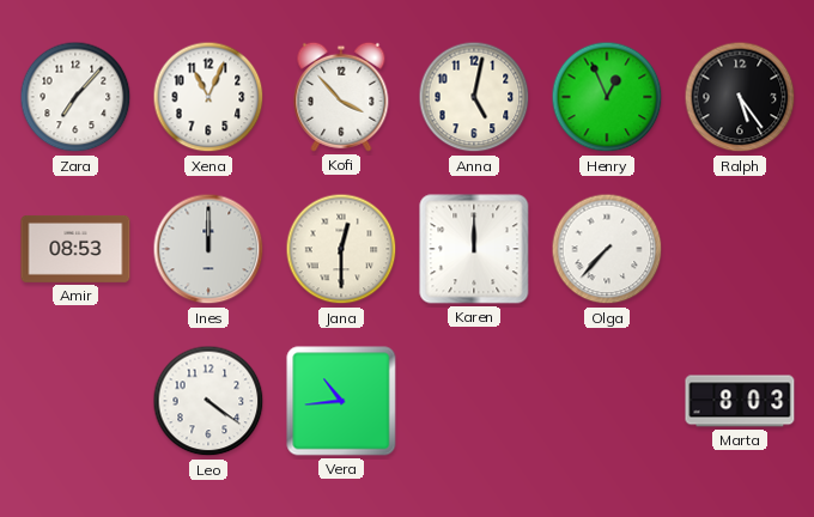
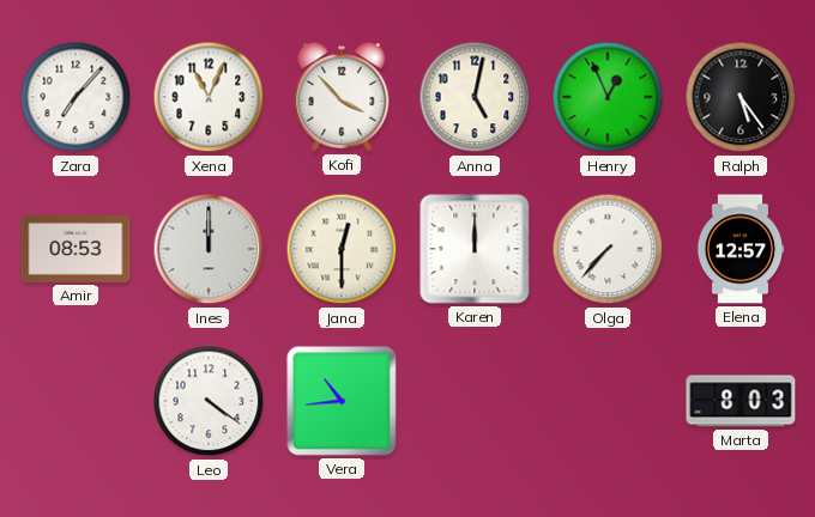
Elena: none -> 12:57
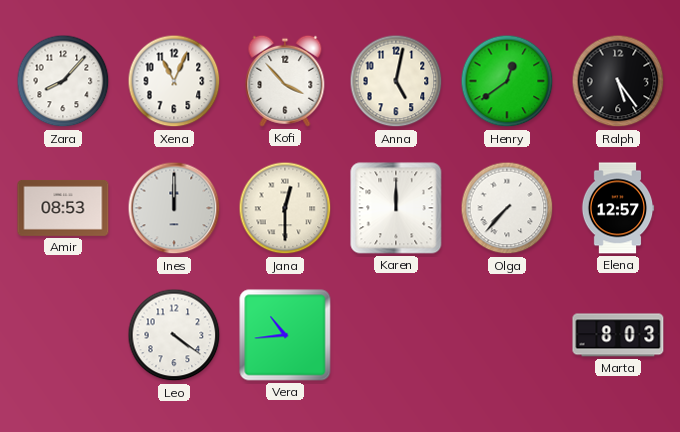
Zara: 7:07 -> 8:07
Henry: 12:56 -> 12:39
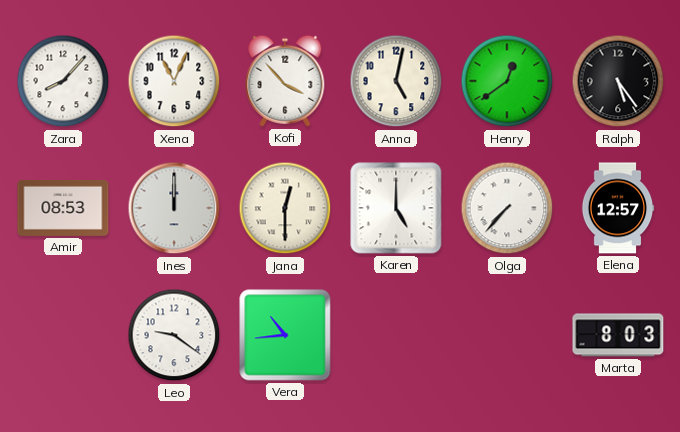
Karen: 12:00 -> 5:00
Leo: 4:21 -> 9:21
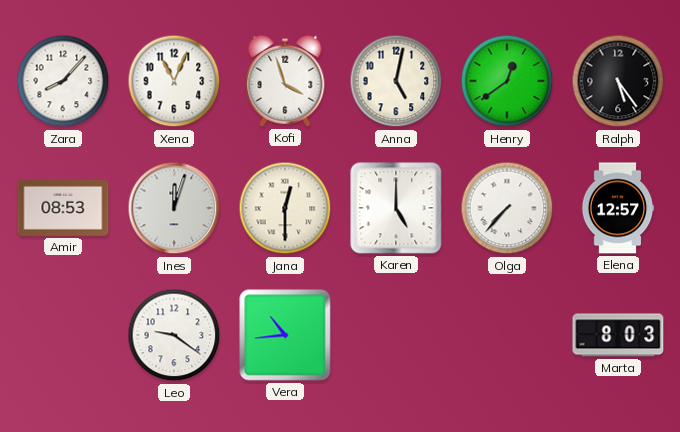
Kofi: 3:53 -> 3:57
Ines: 12:00 -> 12:03
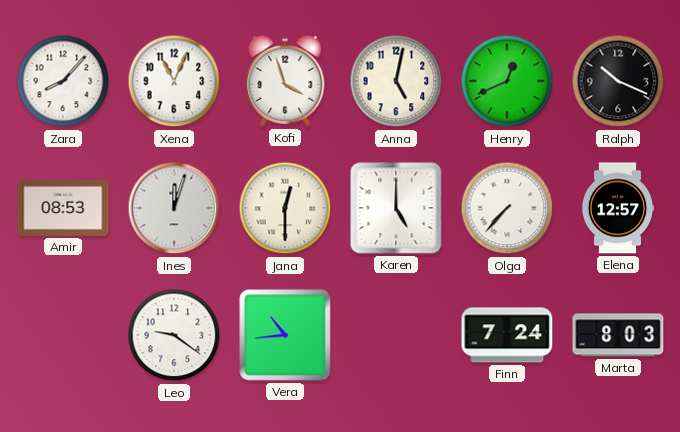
Henry: 12:39 -> 12:41
Ralph: 5:24 -> 10:19
Finn: none -> 7:24
